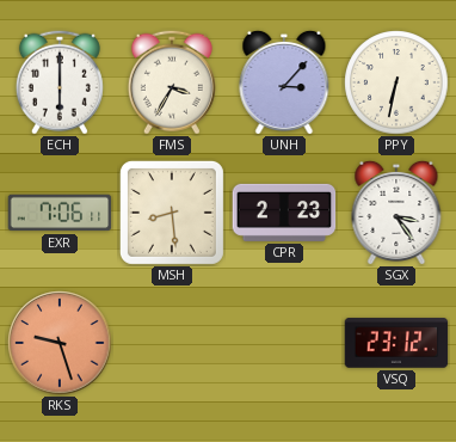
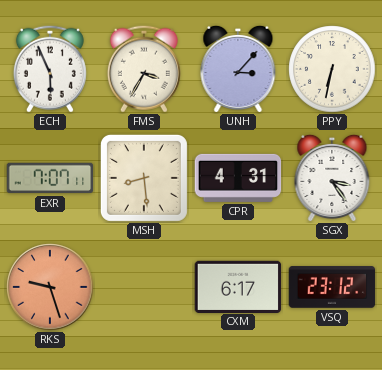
ECH: 6:00 -> 5:56
EXR: 7:06 -> 7:07
CPR: 2:23 -> 4:31
CXM: none -> 6:17
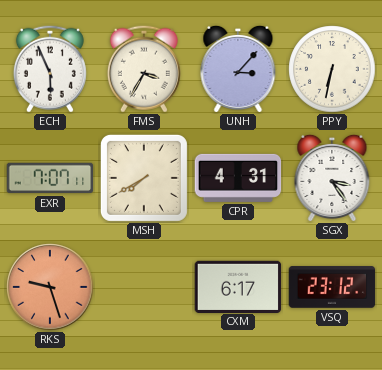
MSH: 8:29 -> 7:40
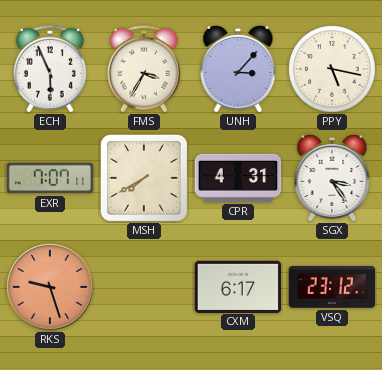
PPY: 6:32 -> 5:17
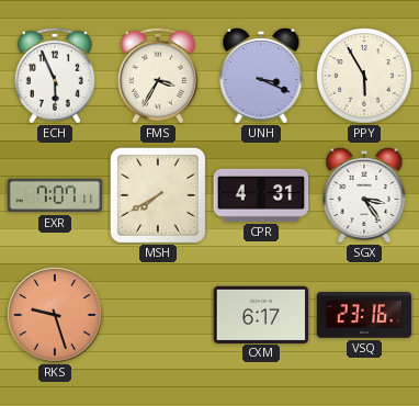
UNH: 3:07 -> 3:19
PPY: 5:17 -> 5:55
VSQ: 23:12 -> 23:16
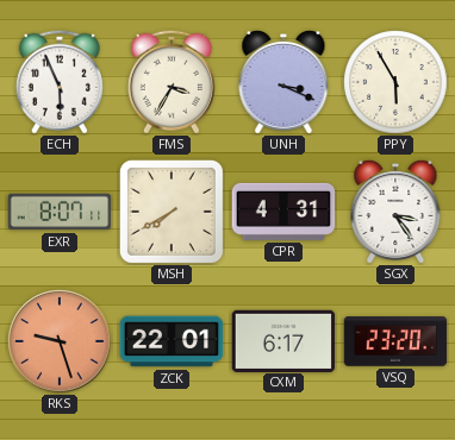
EXR: 7:07 -> 8:07
ZCK: none -> 22:01
VSQ: 23:16 -> 23:20
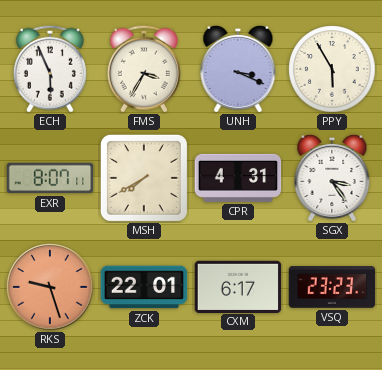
VSQ: 23:20 -> 23:23
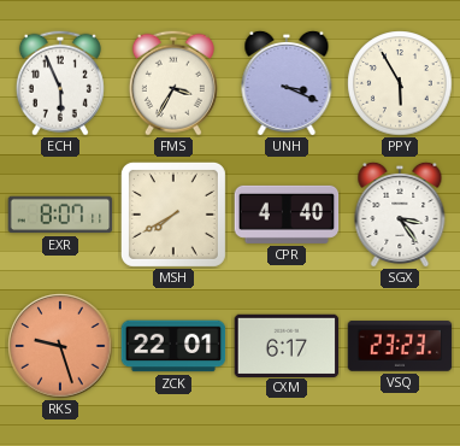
CPR: 4:31 -> 4:40
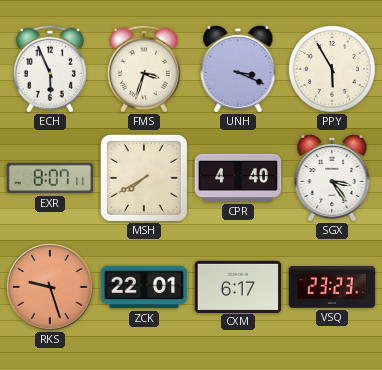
FMS: 3:35 -> 3:33
